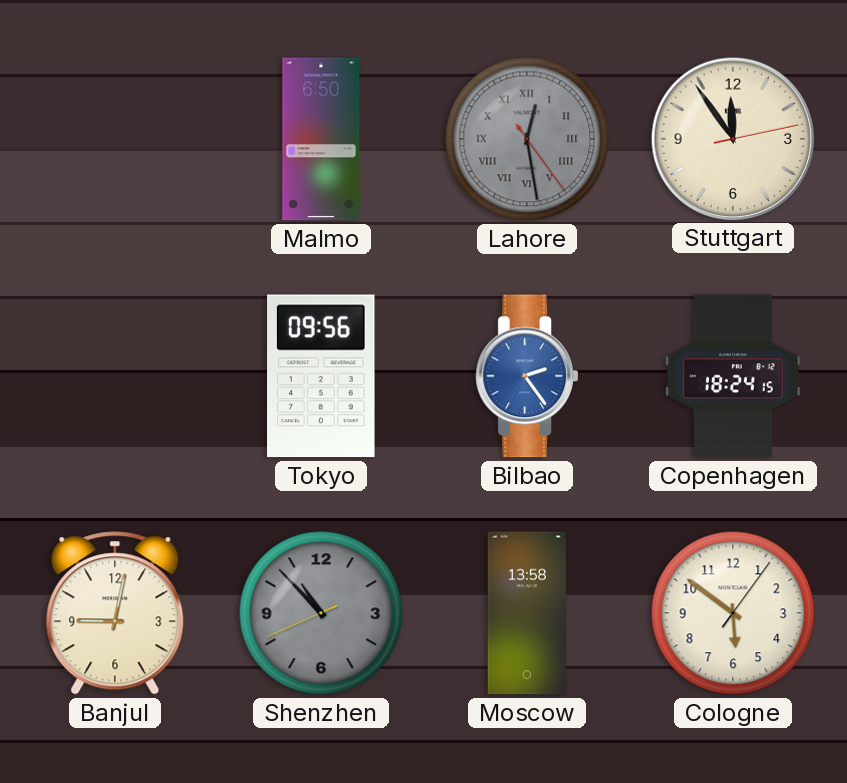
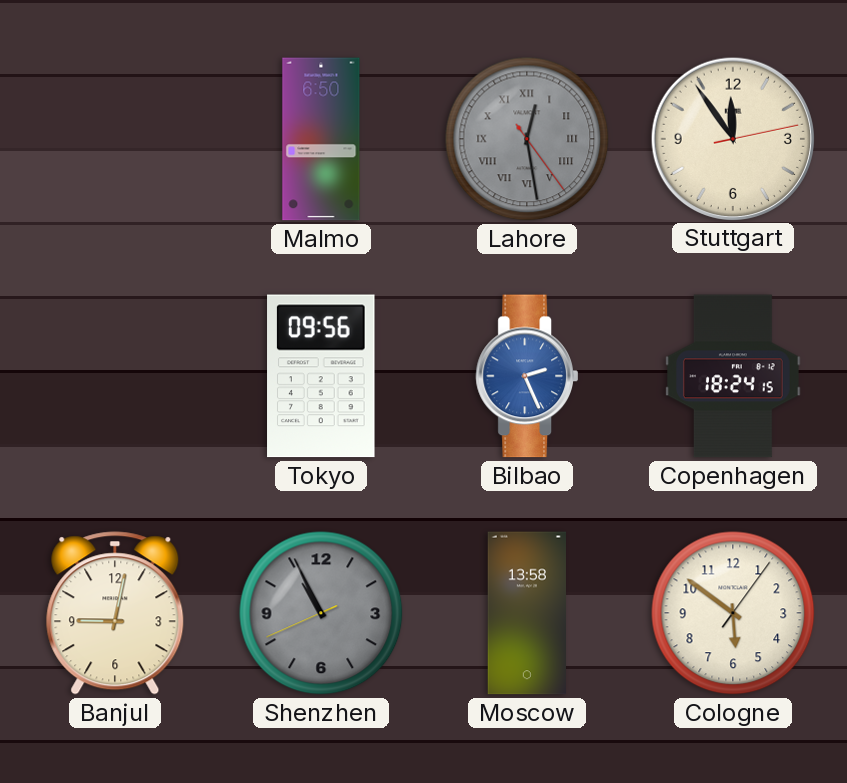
Bilbao: 2:24 -> 2:26
Shenzhen: 10:52 -> 10:55
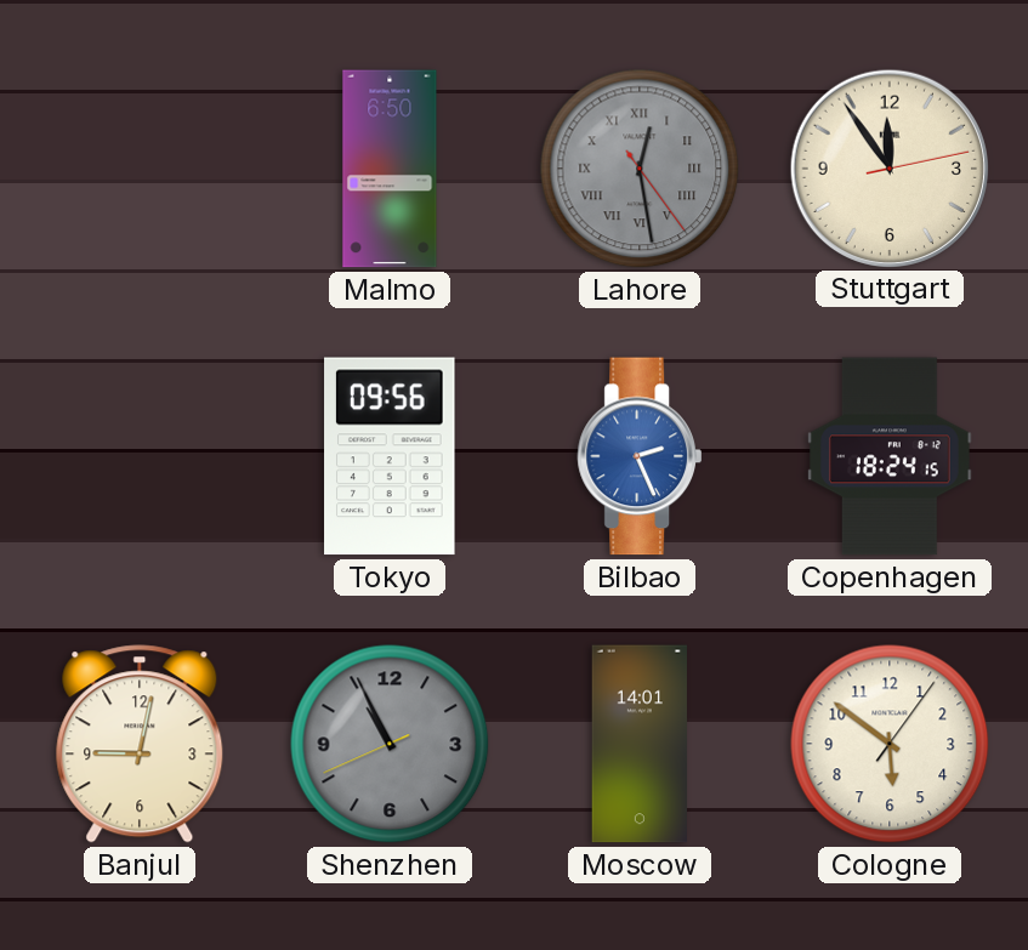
Moscow: 13:58 -> 14:01
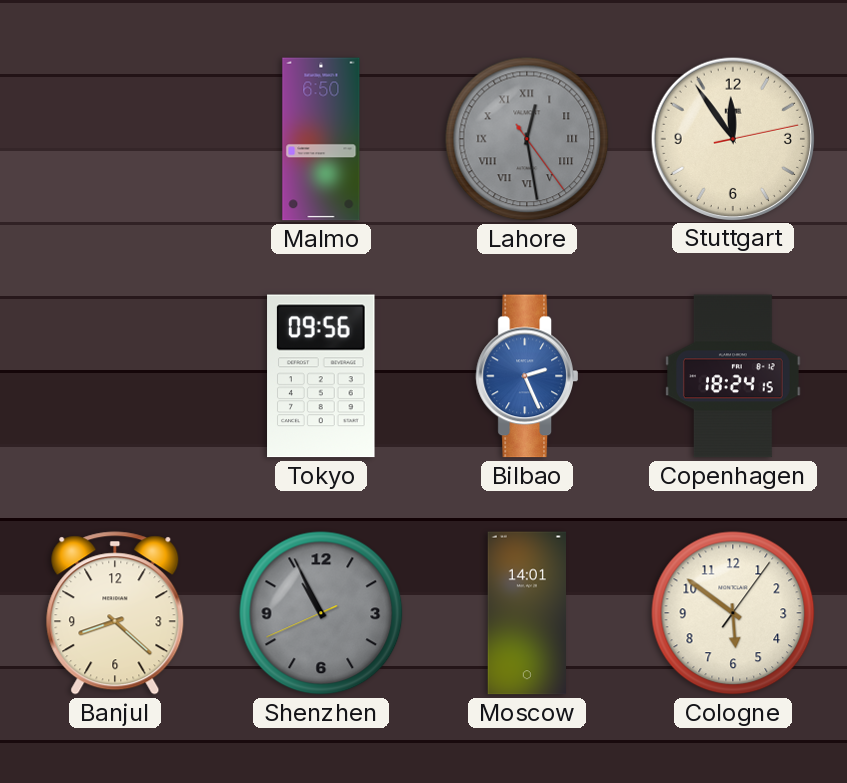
Banjul: 9:02 -> 8:22
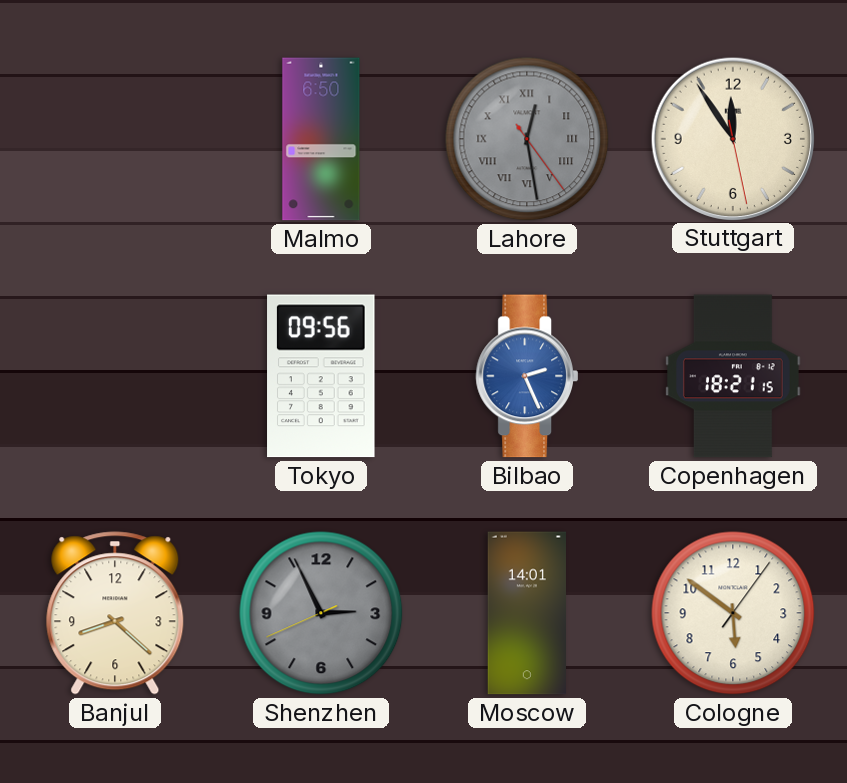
Stuttgart: 11:54:13 -> 11:54:28
Copenhagen: 18:24 -> 18:21
Shenzhen: 10:55 -> 2:55
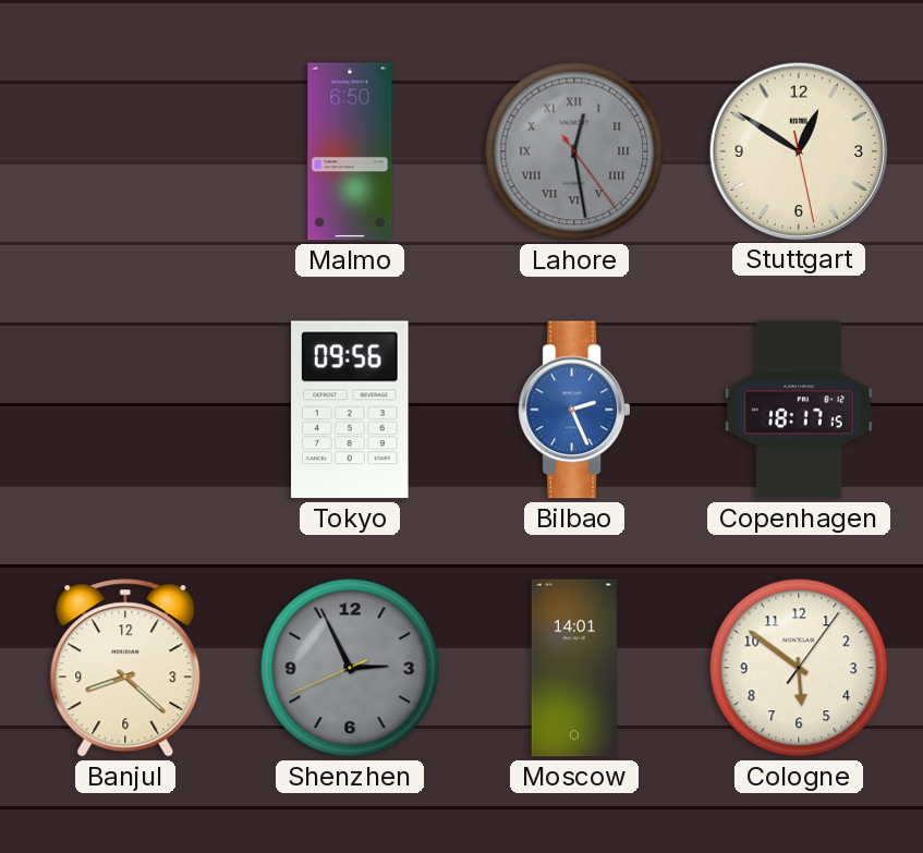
Stuttgart: 11:54 -> 12:50
Copenhagen: 18:21 -> 18:17
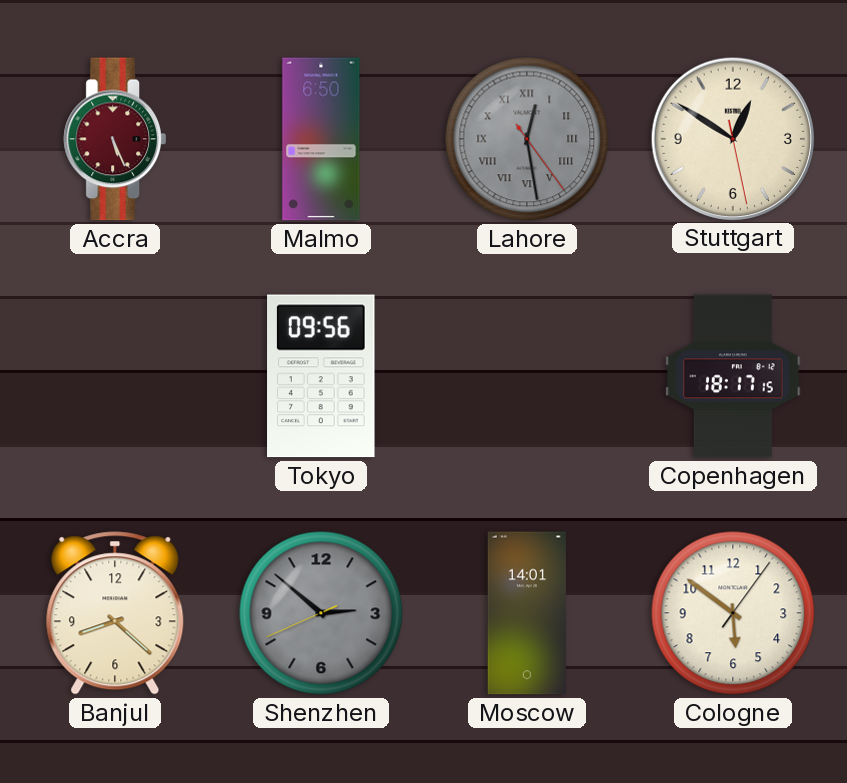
Accra: none -> 5:26
Bilbao: 2:26 -> none
Shenzhen: 2:55 -> 2:51
